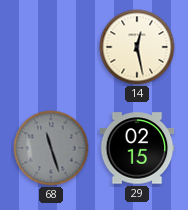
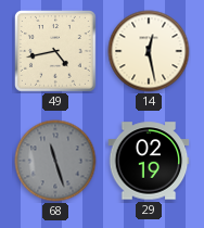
49: none -> 4:43
29: 02:15 -> 02:19
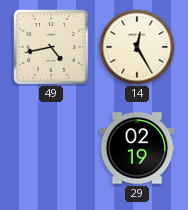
14: 12:28 -> 12:25
68: 11:27 -> none
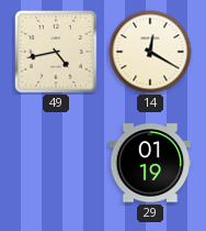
14: 12:25 -> 12:20
29: 02:19 -> 01:19
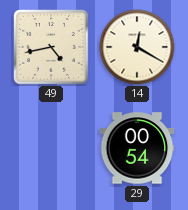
29: 01:19 -> 00:54
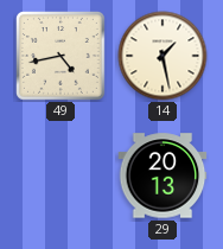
14: 12:20 -> 1:28
29: 00:54 -> 20:13
